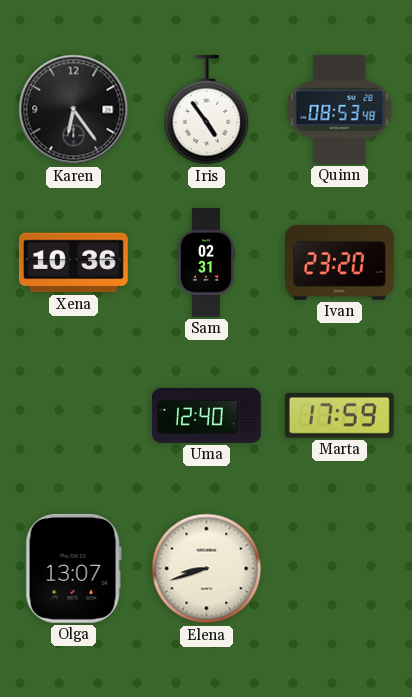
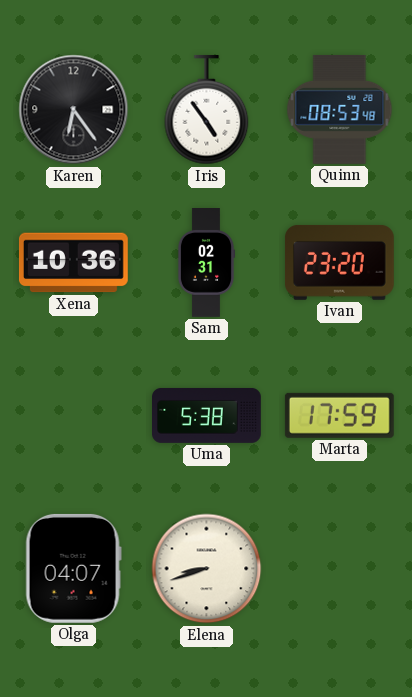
Uma: 12:40 -> 5:38
Olga: 13:07 -> 04:07
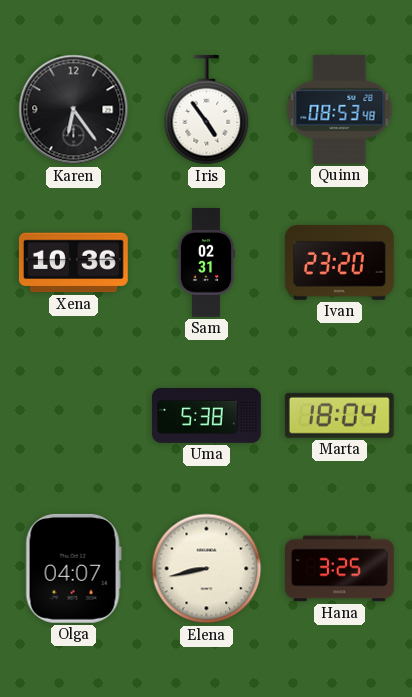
Marta: 17:59 -> 18:04
Elena: 8:42 -> 8:43
Hana: none -> 3:25
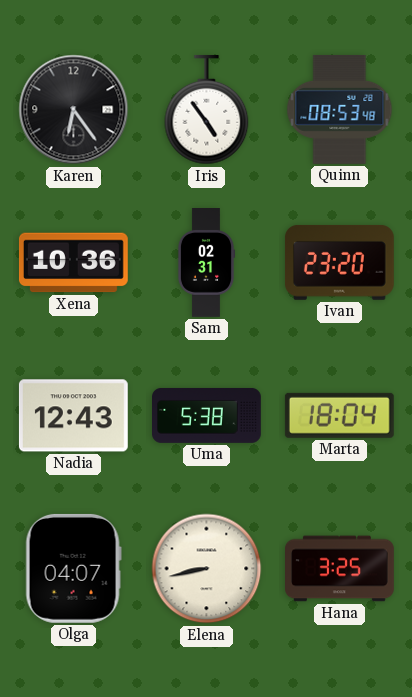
Nadia: none -> 12:43
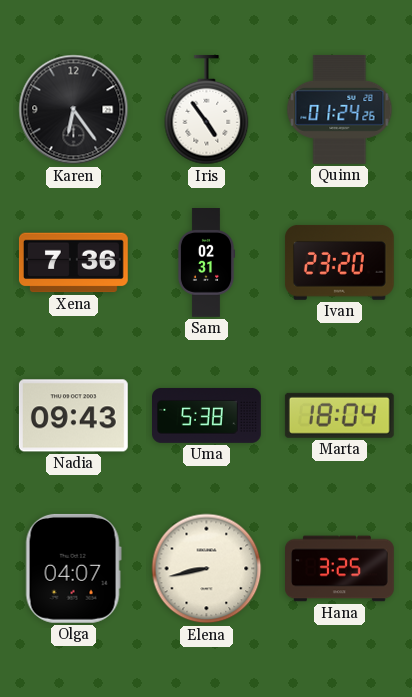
Quinn: 08:53 -> 01:24
Xena: 10:36 -> 7:36
Nadia: 12:43 -> 09:43
